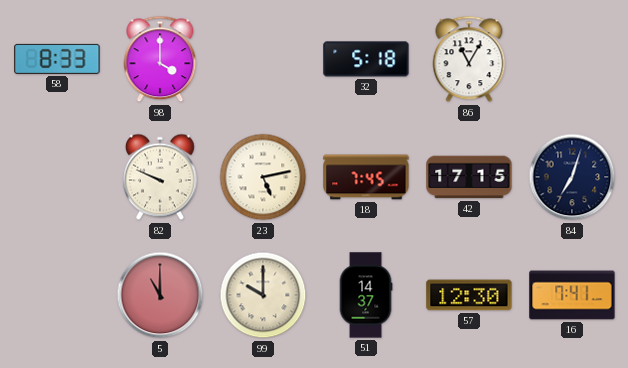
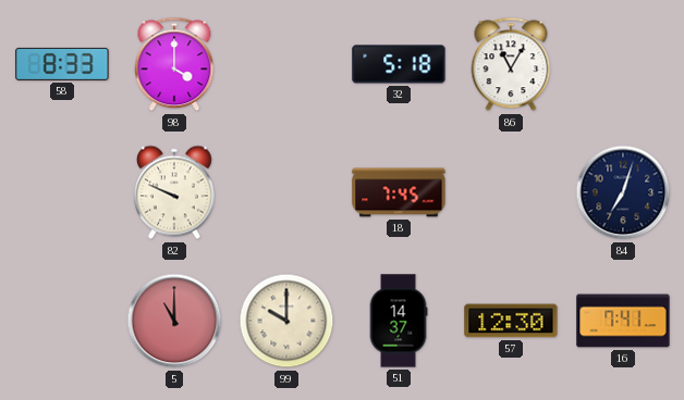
23: 5:13 -> none
42: 17:15 -> none
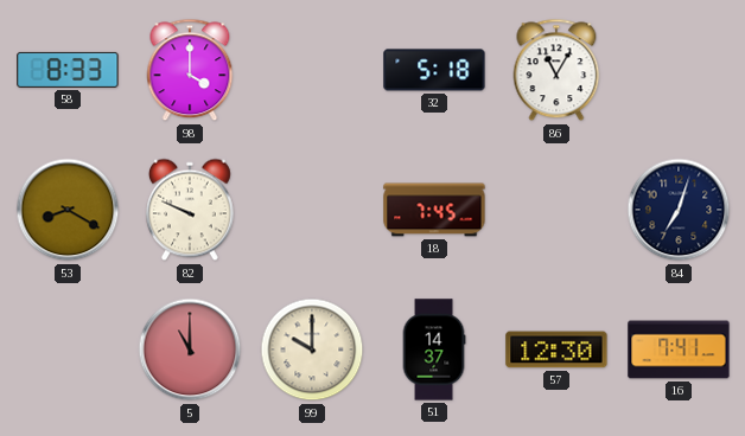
53: none -> 8:20
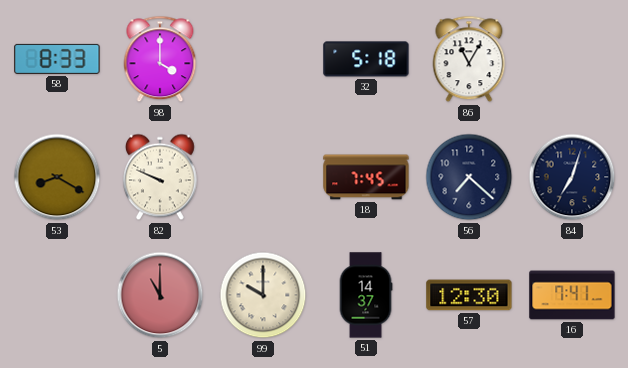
56: none -> 7:22
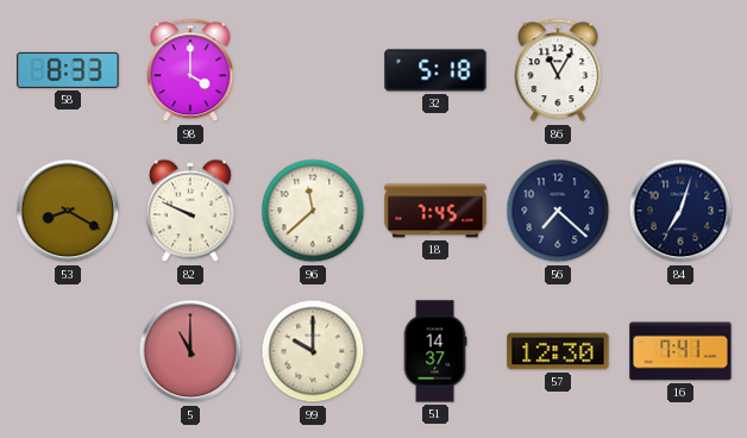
96: none -> 11:38
